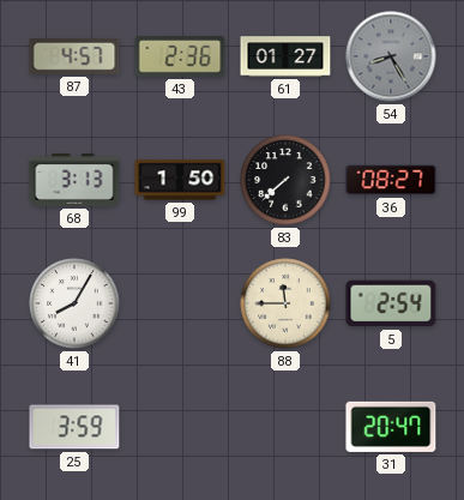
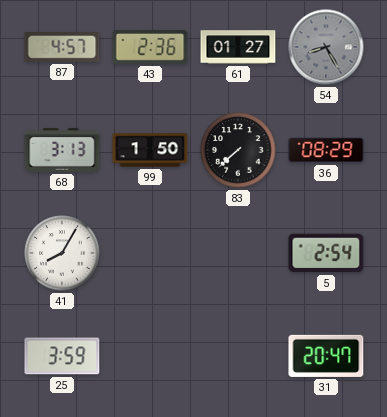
36: 08:27 -> 08:29
88: 11:45 -> none
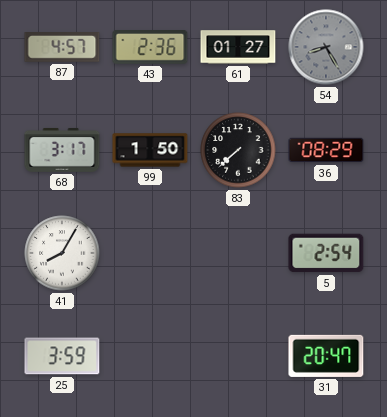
68: 3:13 -> 3:17
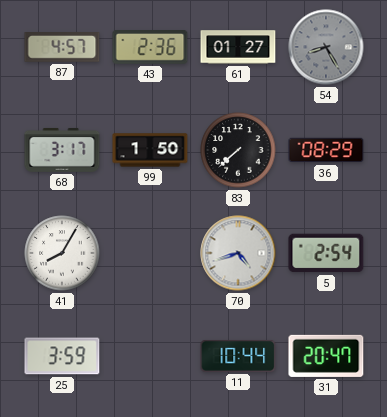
70: none -> 4:42
11: none -> 10:44
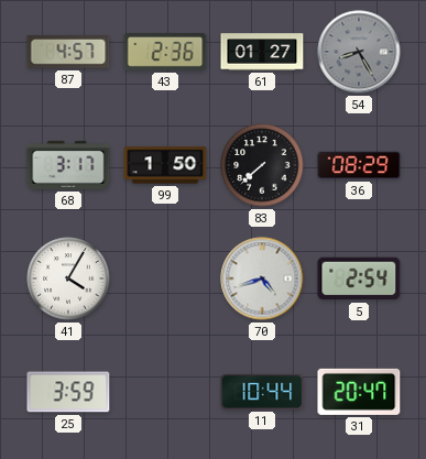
41: 8:05 -> 4:05
